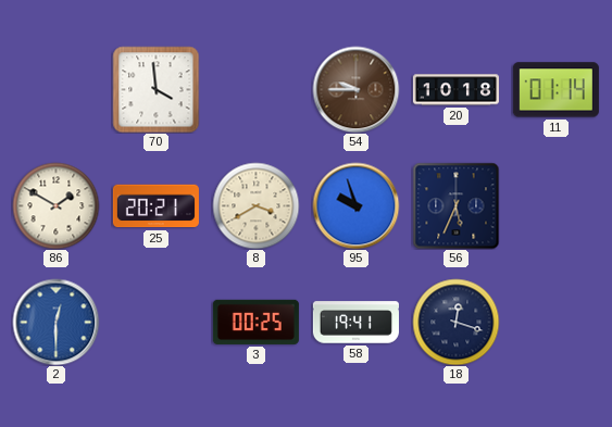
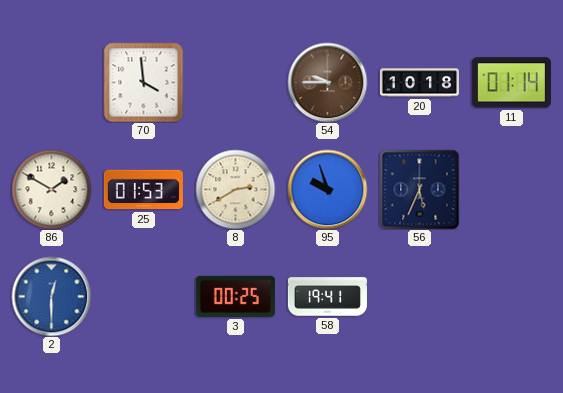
25: 20:21 -> 01:53
8: 3:40 -> 2:40
18: 12:18 -> none
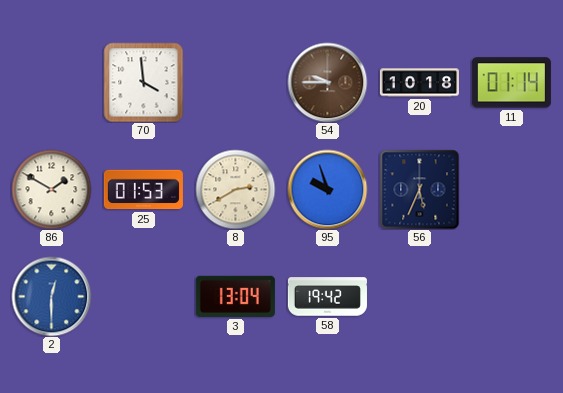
3: 00:25 -> 13:04
58: 19:41 -> 19:42
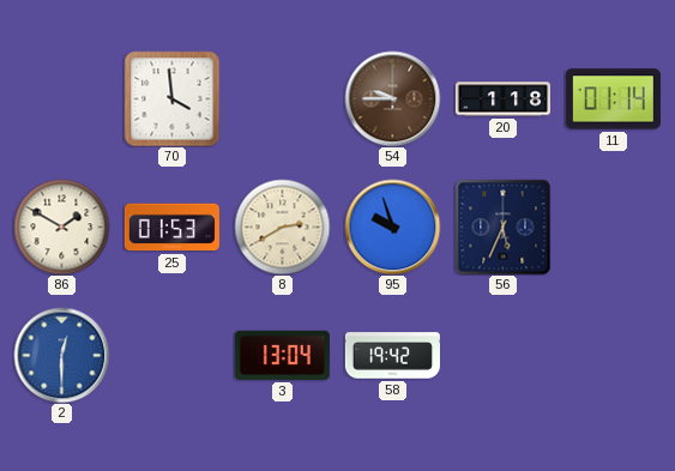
20: 10:18 -> 1:18
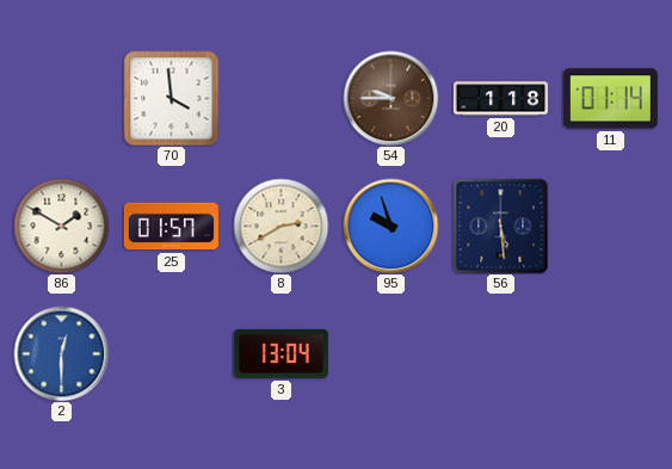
25: 01:53 -> 01:57
56: 5:34 -> 5:29
58: 19:42 -> none
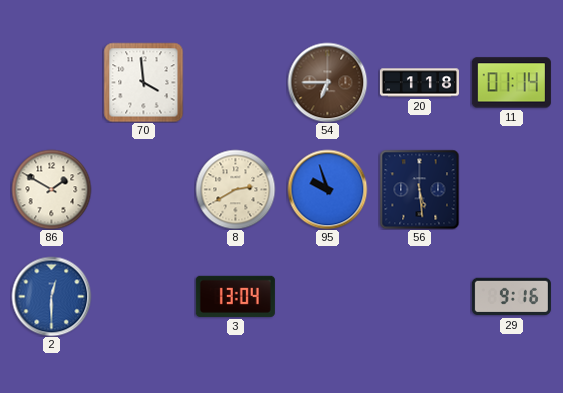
54: 9:45 -> 6:45
25: 01:57 -> none
29: none -> 9:16
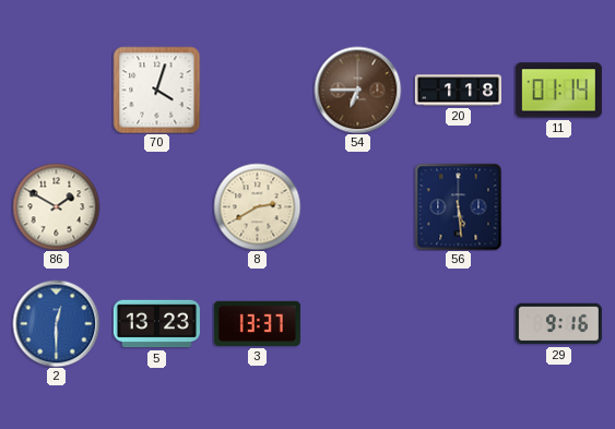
70: 3:59 -> 4:03
95: 9:57 -> none
5: none -> 13:23
3: 13:04 -> 13:37
